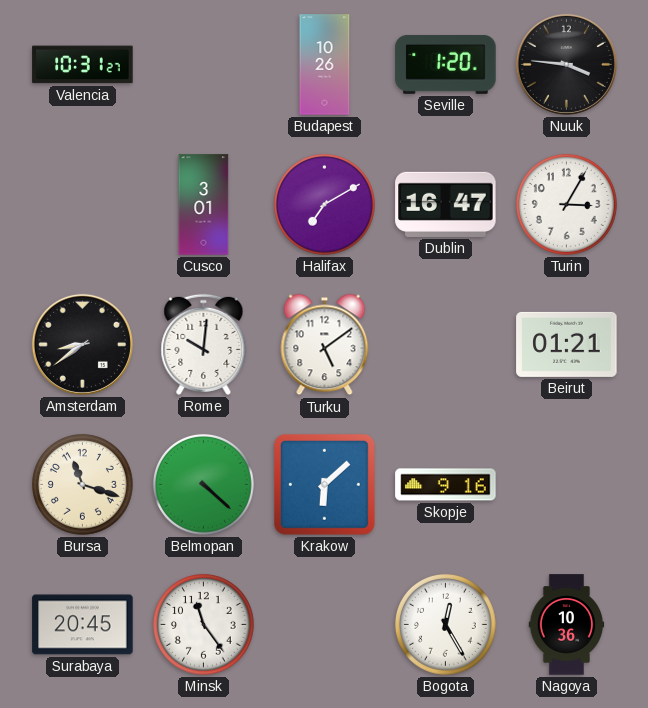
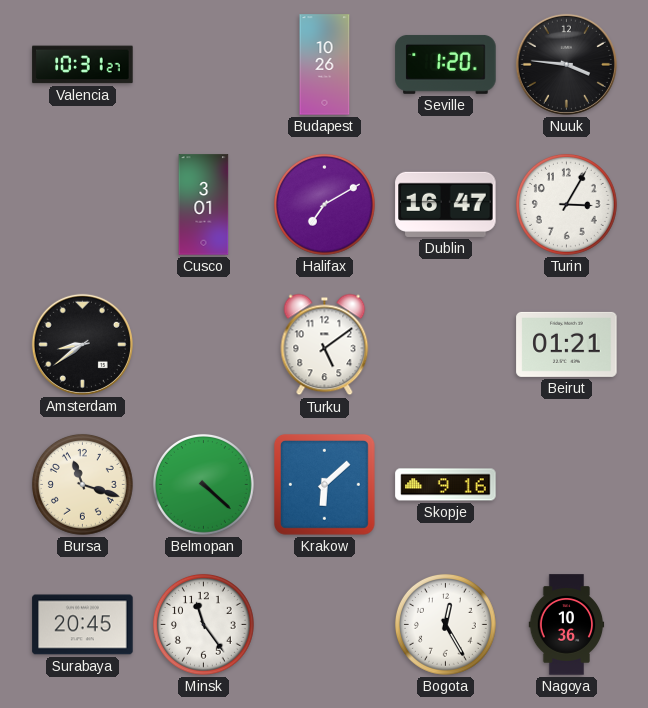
Rome: 10:01 -> none
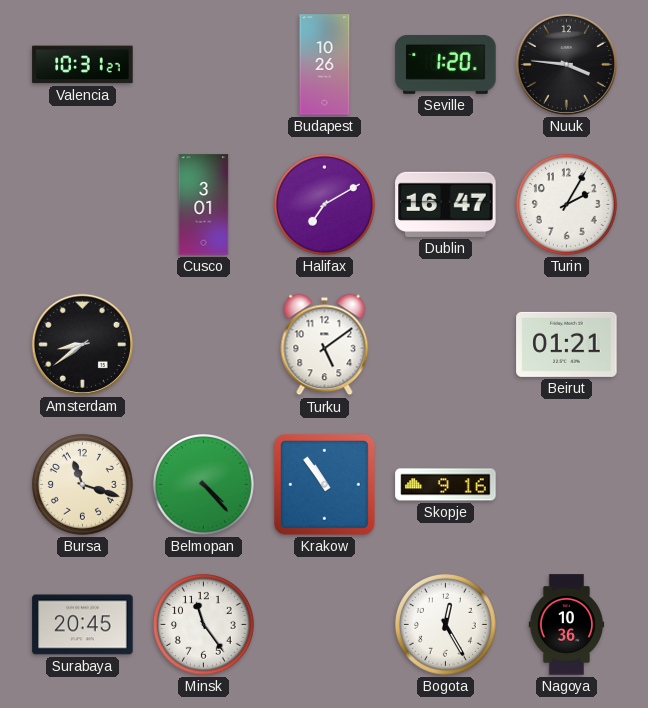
Turin: 3:05 -> 2:05
Belmopan: 4:22 -> 4:23
Krakow: 6:08 -> 10:54
